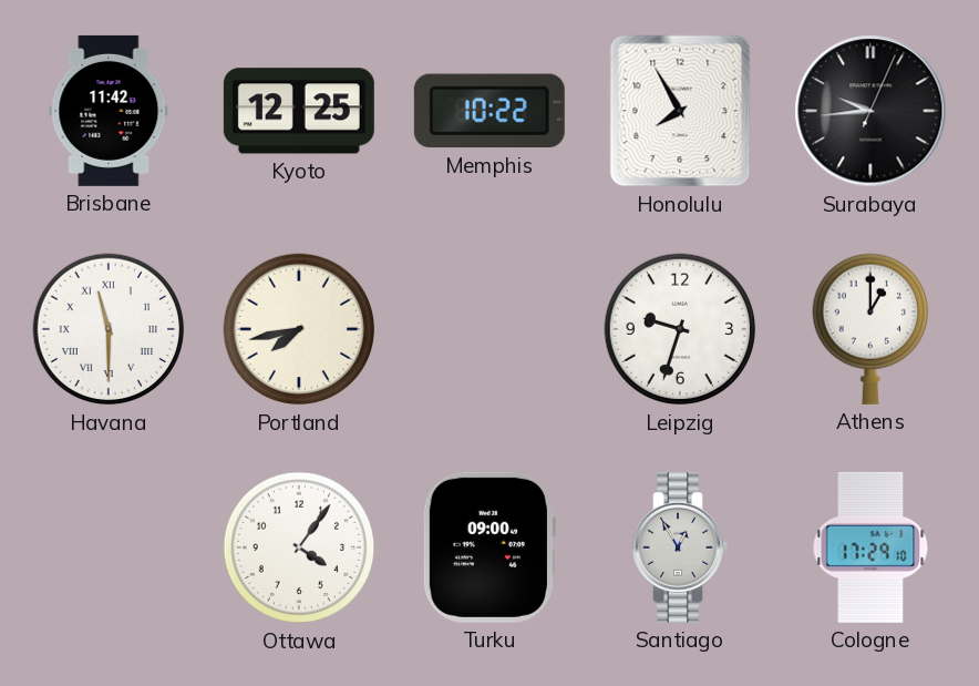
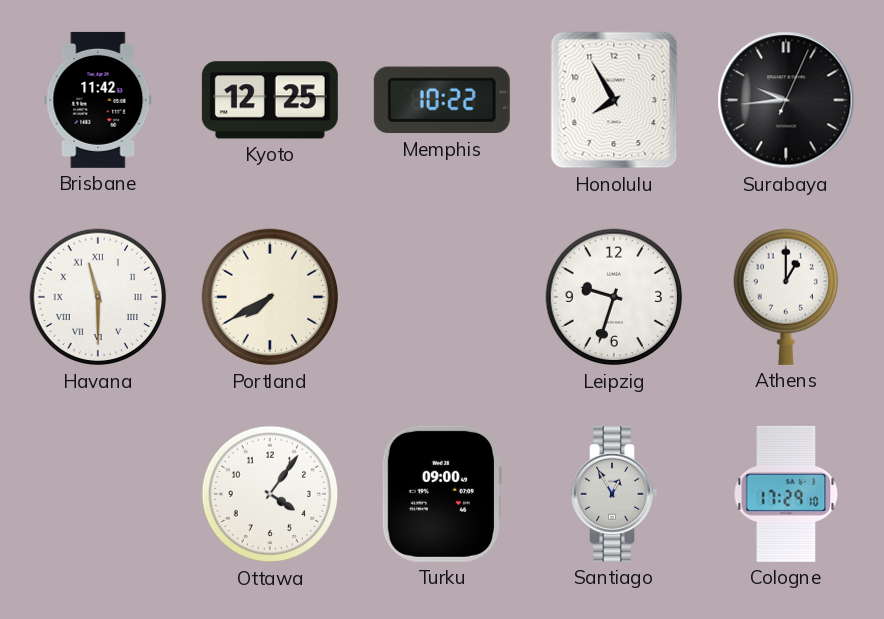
Portland: 7:43 -> 7:40
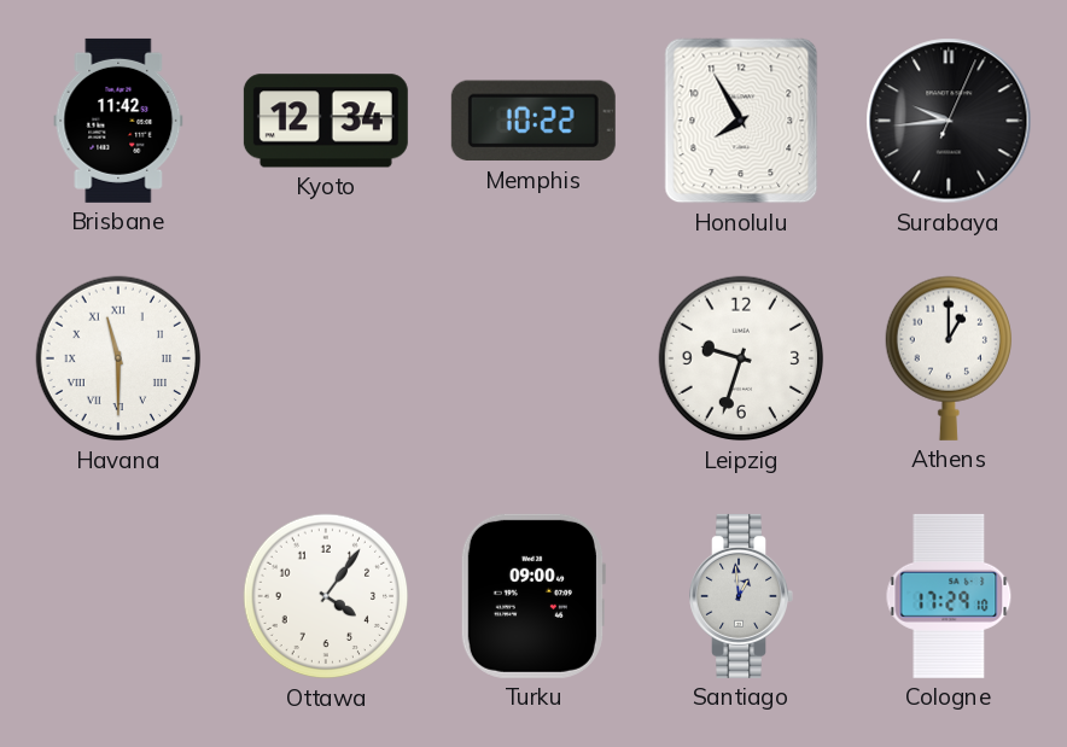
Kyoto: 12:25 -> 12:34
Portland: 7:40 -> none
Santiago: 12:55 -> 12:59
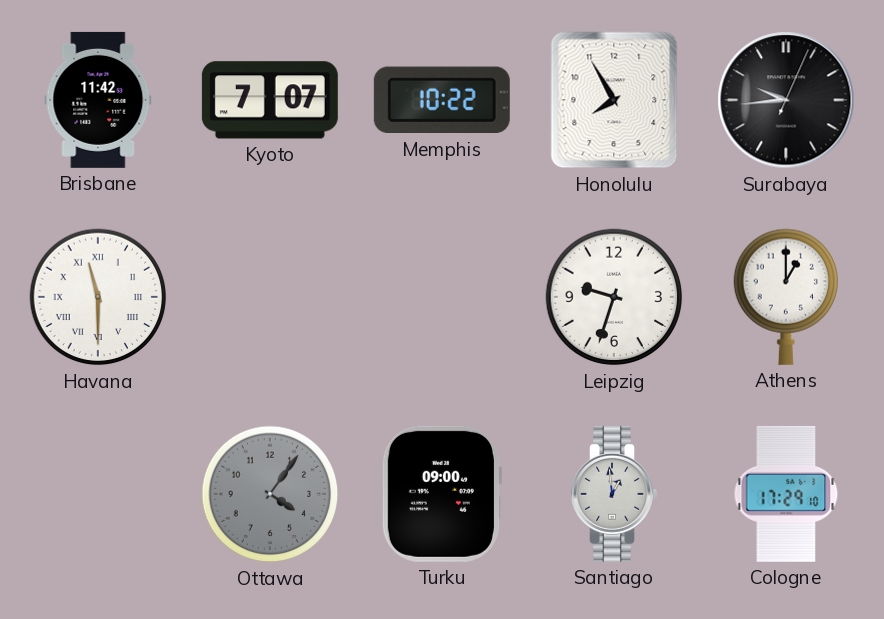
Kyoto: 12:34 -> 7:07
Ottawa dial: white -> grey
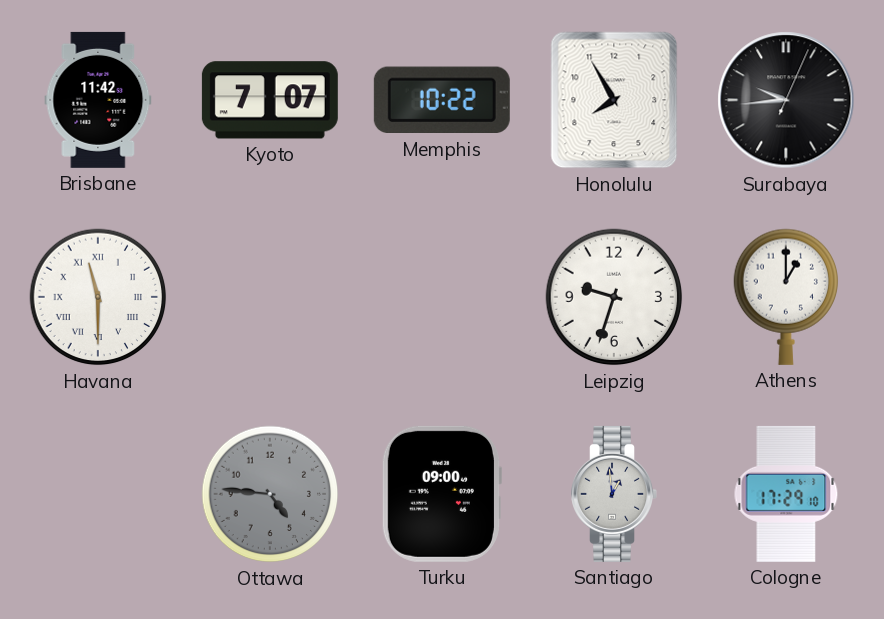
Ottawa: 4:06 -> 4:46
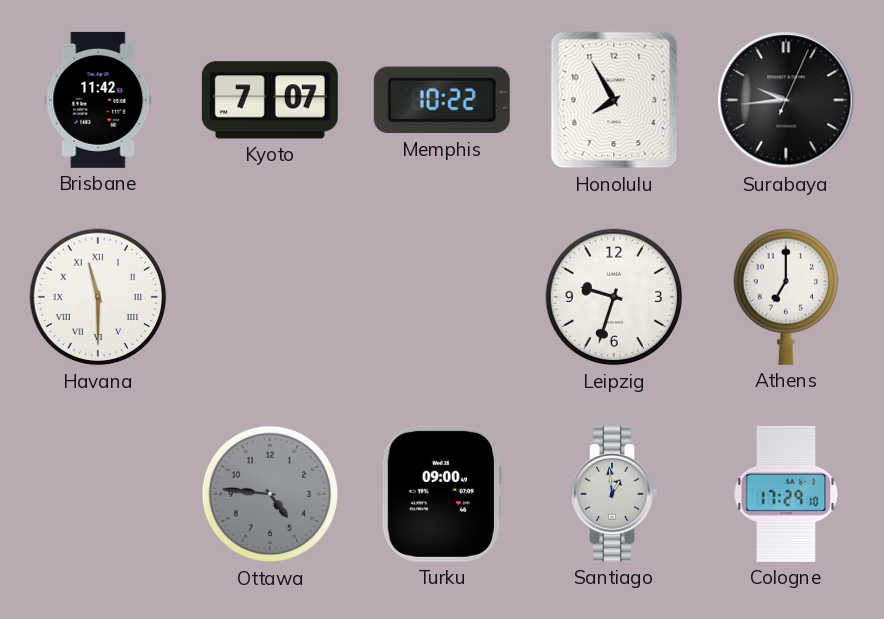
Athens: 1:00 -> 7:00
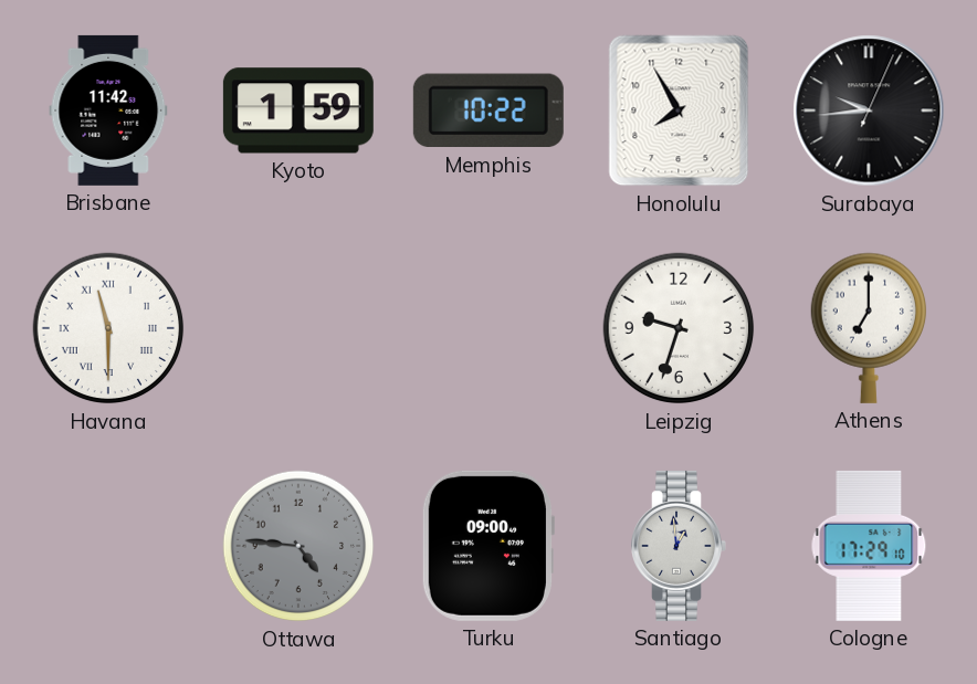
Kyoto: 7:07 -> 1:59
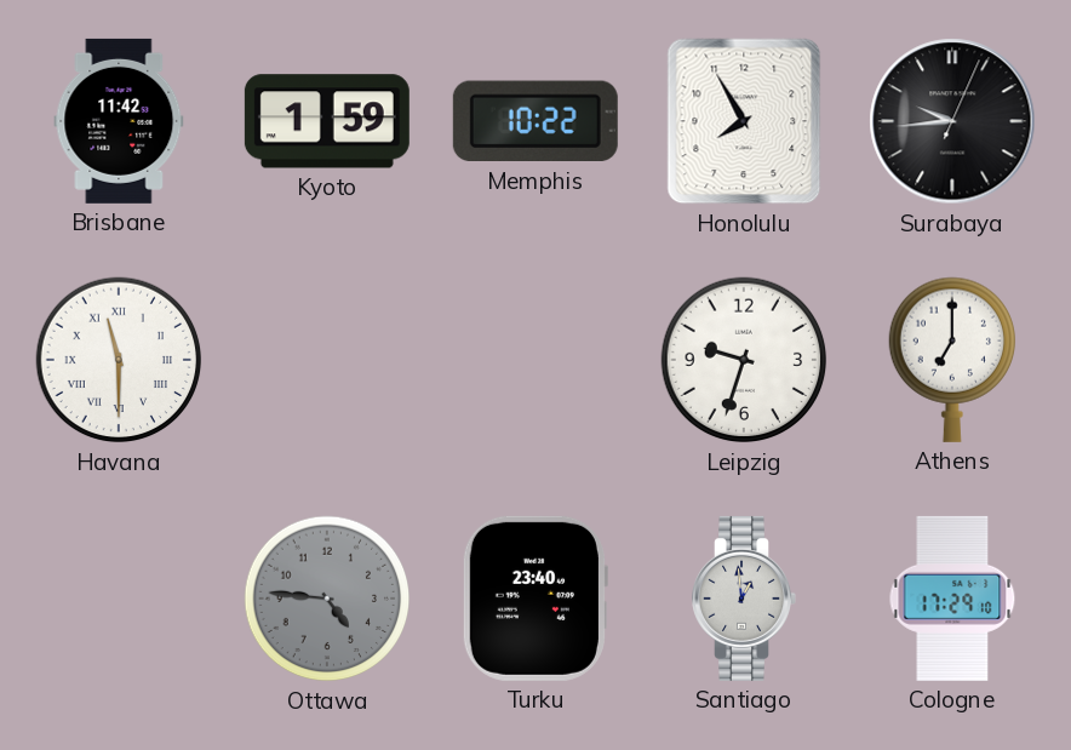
Turku: 09:00 -> 23:40
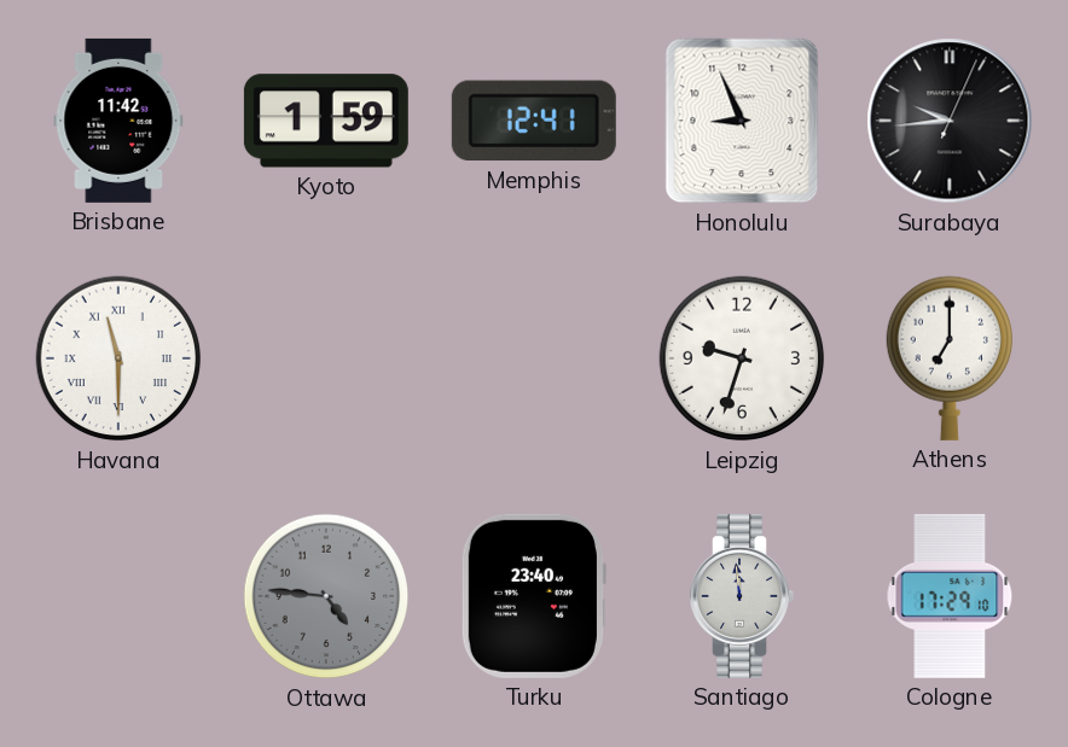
Memphis: 10:22 -> 12:41
Honolulu: 7:55 -> 8:56
Santiago: 12:59 -> 11:59
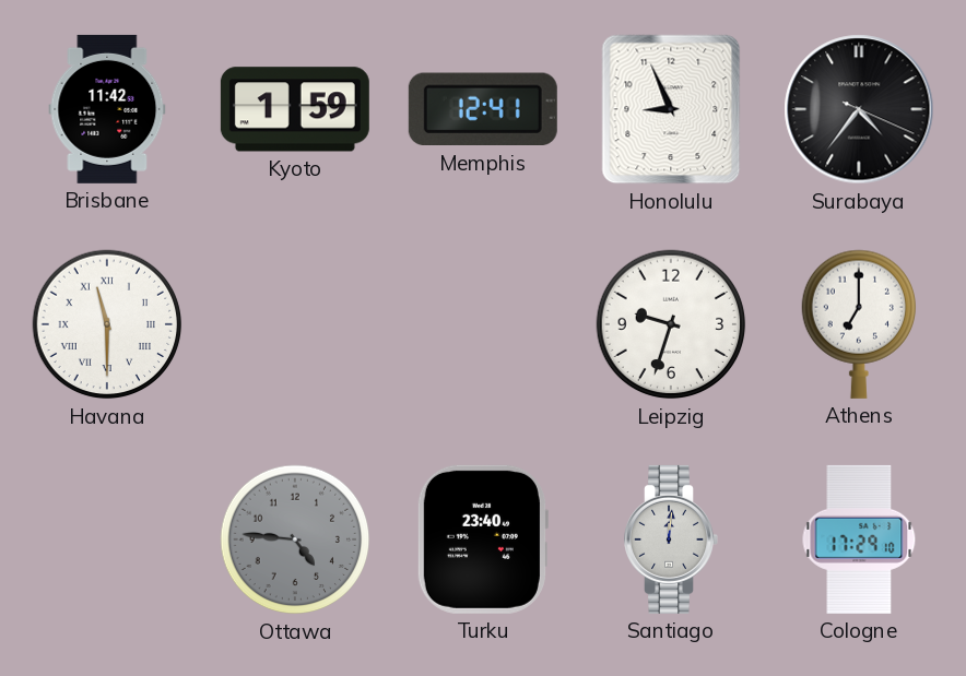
Surabaya: 9:44 -> 4:36
Santiago: 11:59 -> 12:01
